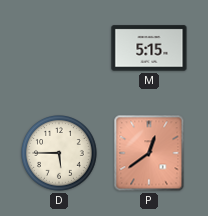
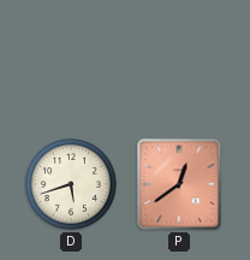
M: 5:15 -> none
D: 5:45 -> 5:42
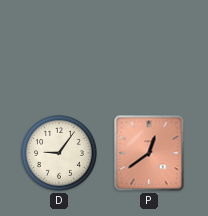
D: 5:42 -> 9:06
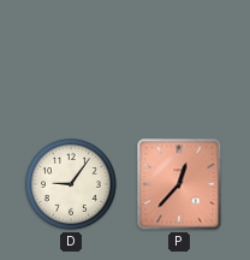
P: 12:39 -> 12:37
